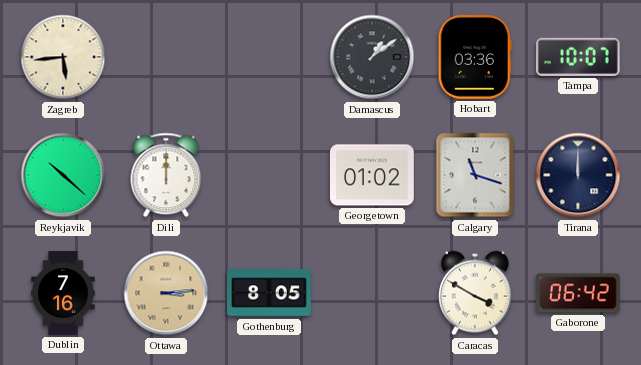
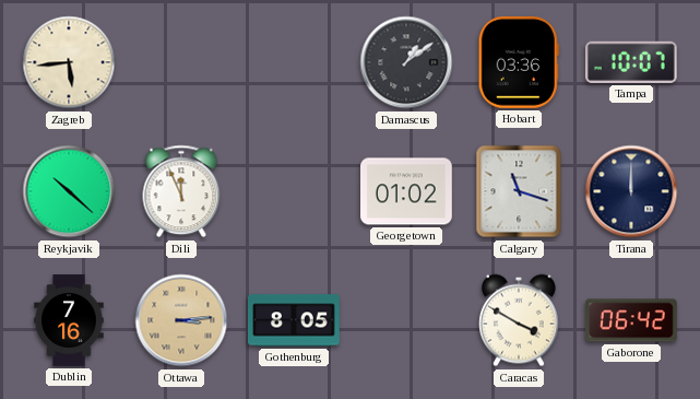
Dili: 12:00 -> 11:56
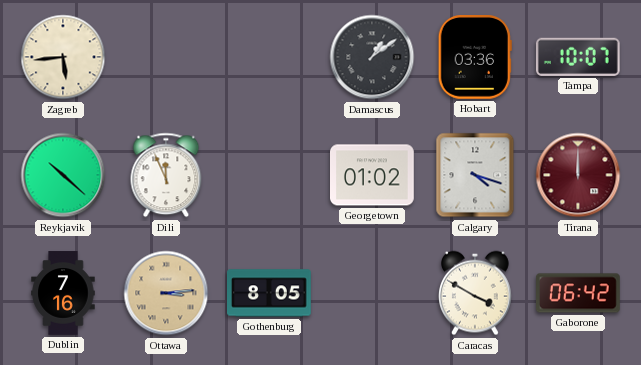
Calgary: 11:18 -> 4:18
Tirana dial: navy -> burgundy
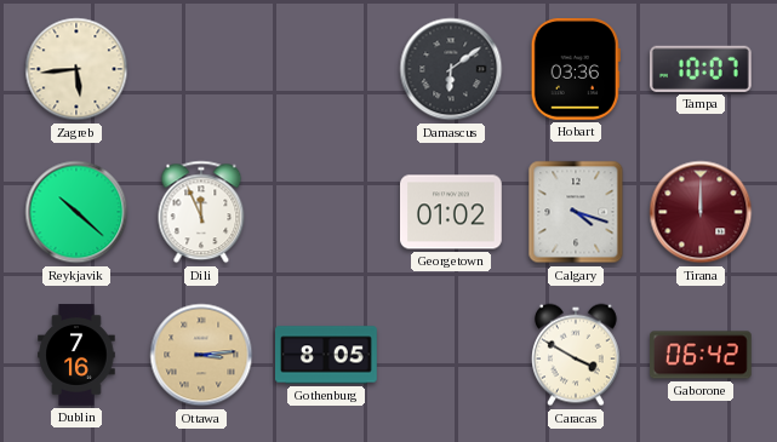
Damascus: 1:09 -> 6:09
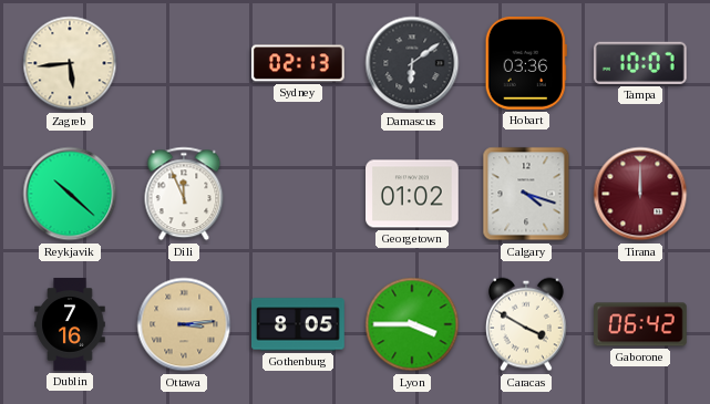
Sydney: none -> 02:13
Lyon: none -> 3:45
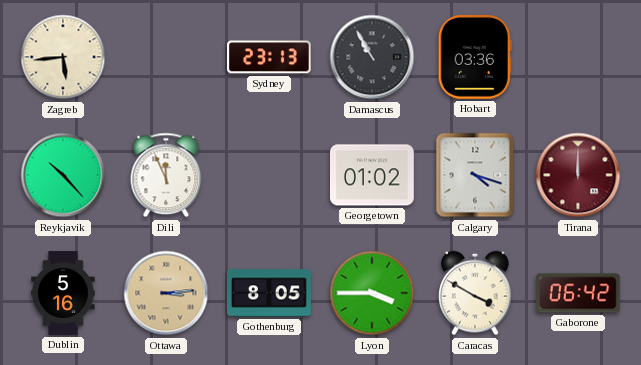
Sydney: 02:13 -> 23:13
Damascus: 6:09 -> 10:55
Tampa: 10:07 -> none
Reykjavik: 10:22 -> 10:23
Dublin: 7:16 -> 5:16
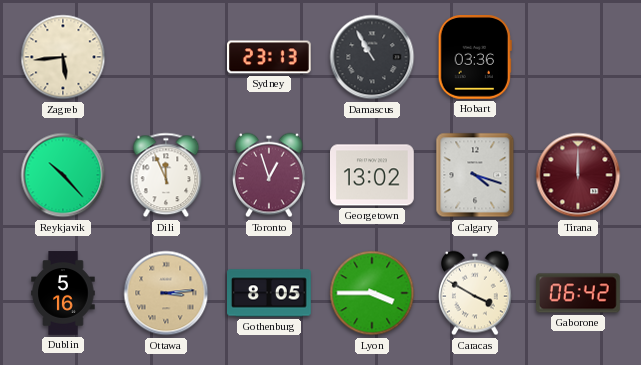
Toronto: none -> 12:57
Georgetown: 01:02 -> 13:02
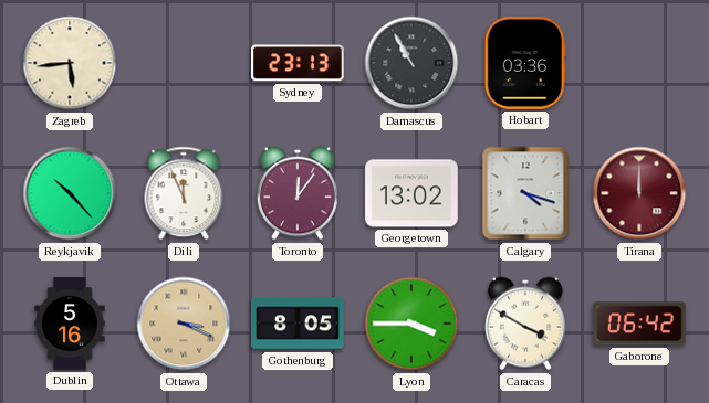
Toronto: 12:57 -> 12:06
Ottawa: 3:14 -> 3:19
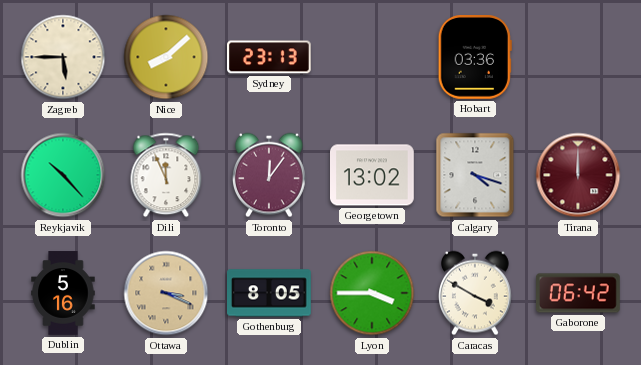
Zagreb: 5:44 -> 5:45
Nice: none -> 8:08
Damascus: 10:55 -> none
